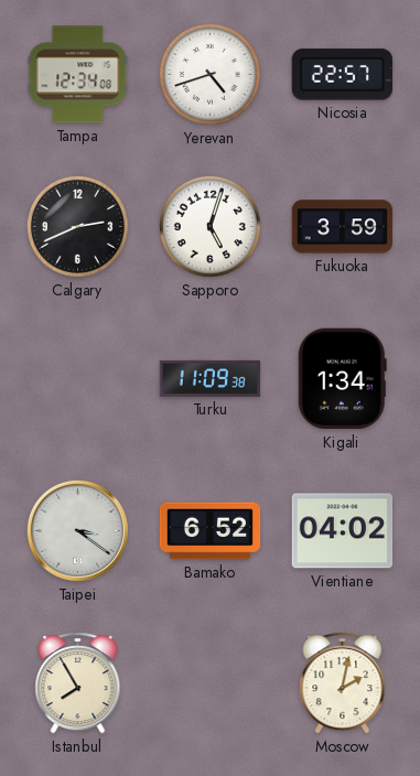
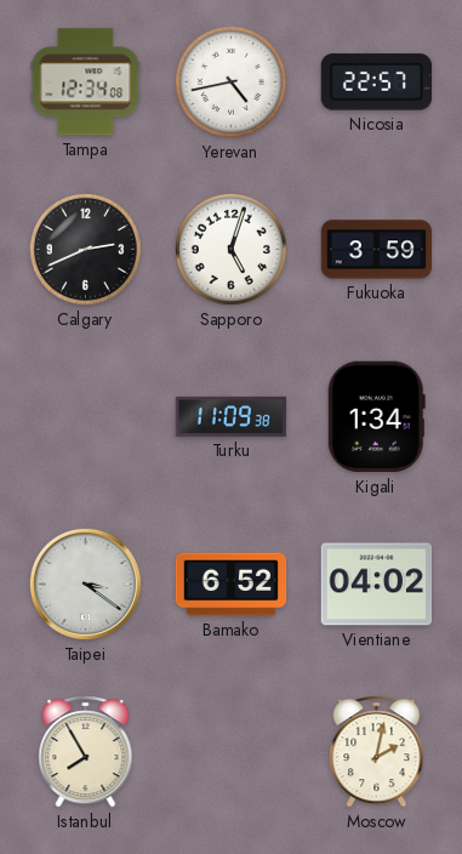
Yerevan: 4:42 -> 4:43
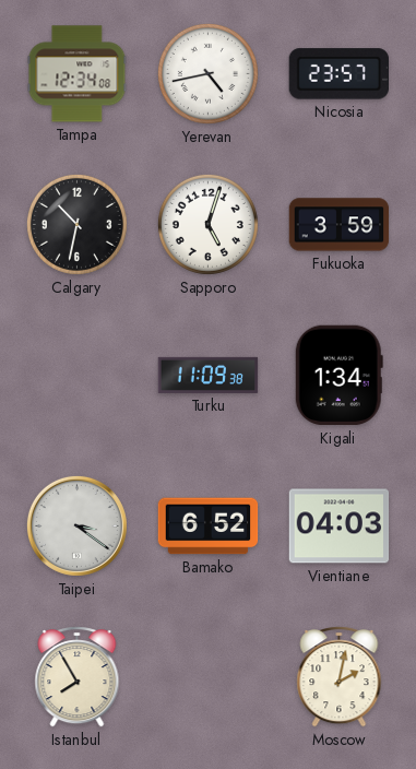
Nicosia: 22:57 -> 23:57
Calgary: 2:41 -> 10:32
Vientiane: 04:02 -> 04:03
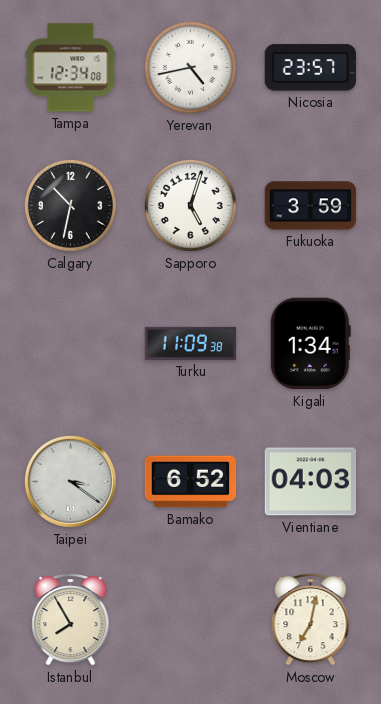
Moscow: 2:02 -> 7:02
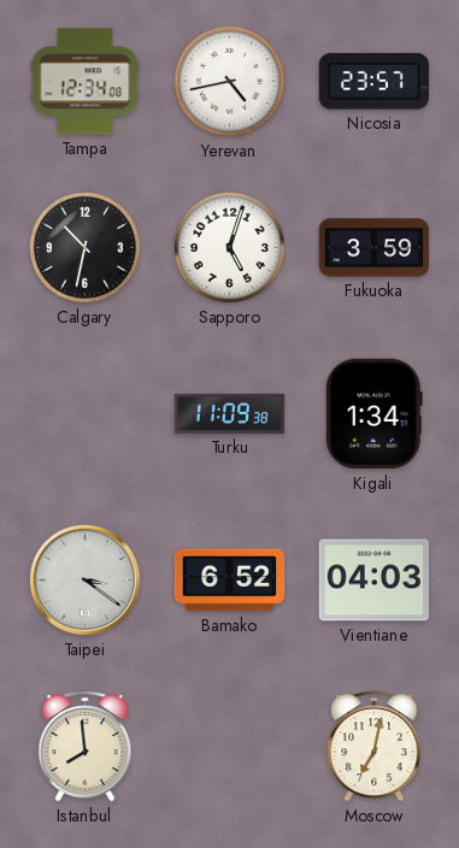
Istanbul: 7:55 -> 7:59
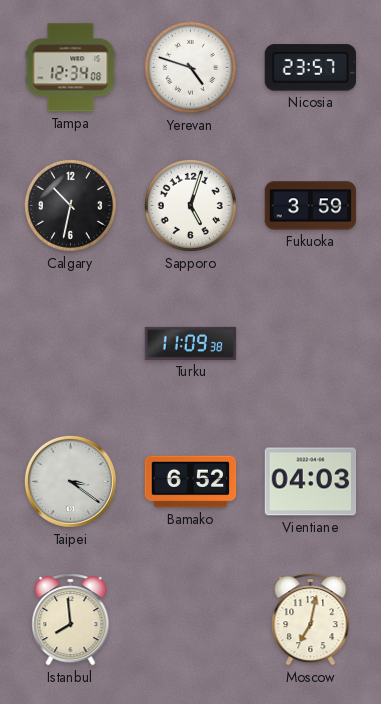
Yerevan: 4:43 -> 4:48
Kigali: 1:34 -> none
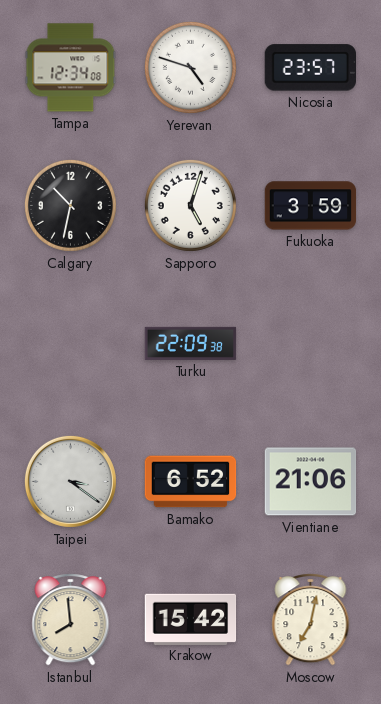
Turku: 11:09 -> 22:09
Vientiane: 04:03 -> 21:06
Krakow: none -> 15:42
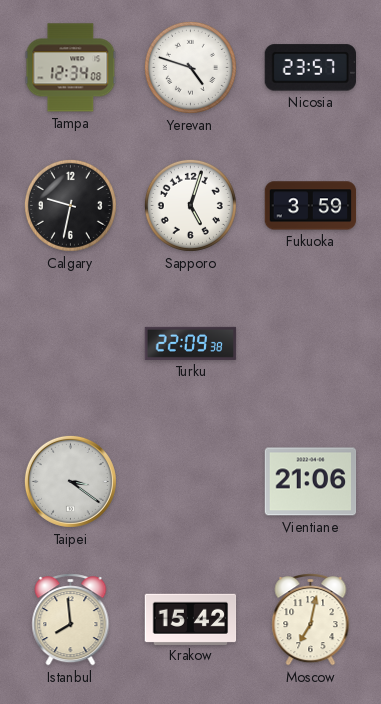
Calgary: 10:32 -> 9:32
Bamako: 6:52 -> none
